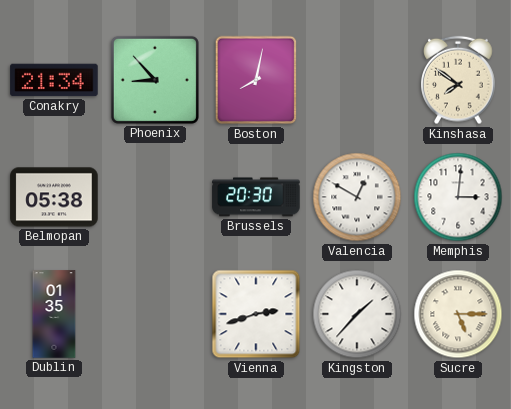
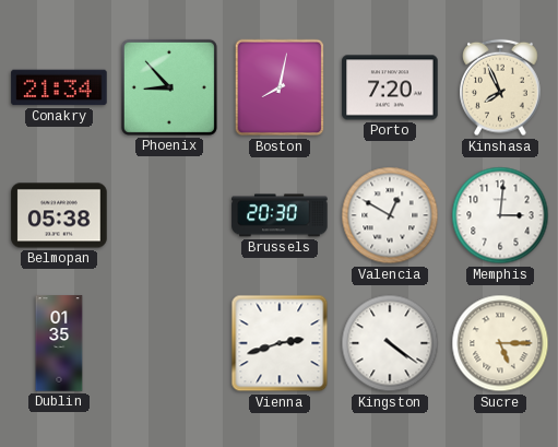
Porto: none -> 7:20
Kinshasa: 7:51 -> 7:56
Kingston: 1:37 -> 4:21
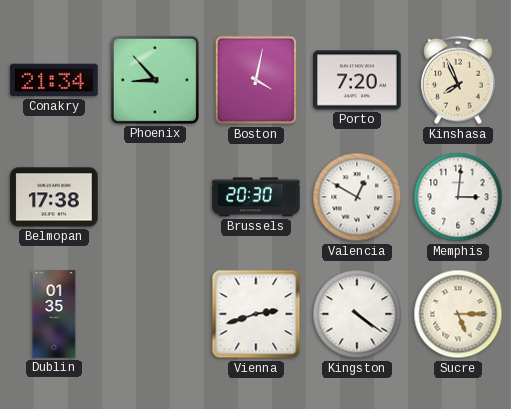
Boston: 8:02 -> 4:02
Belmopan: 05:38 -> 17:38
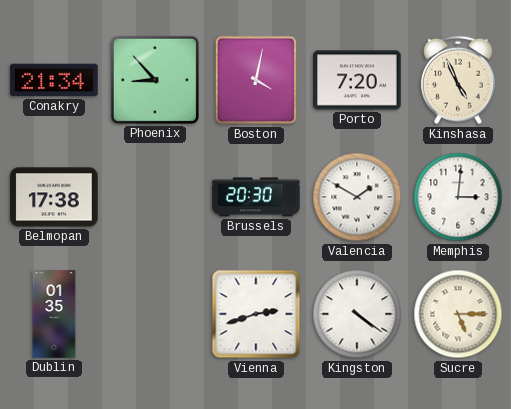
Kinshasa: 7:56 -> 4:56
Valencia: 12:50 -> 1:50
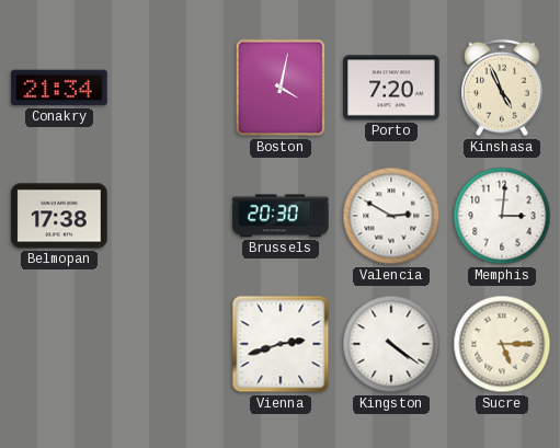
Phoenix: 8:53 -> none
Valencia: 1:50 -> 2:50
Dublin: 01:35 -> none
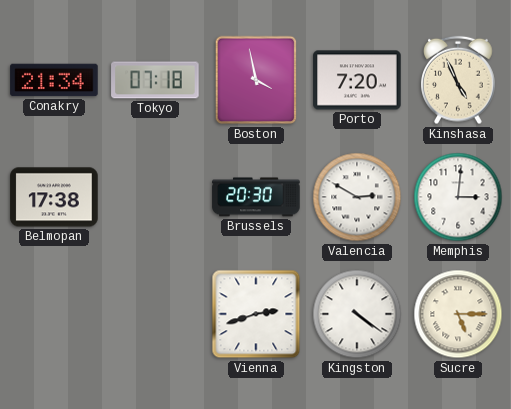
Tokyo: none -> 07:18
Boston: 4:02 -> 3:58
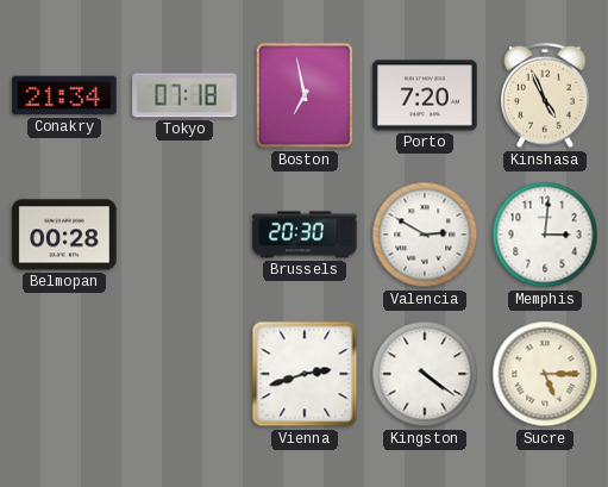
Boston: 3:58 -> 6:58
Belmopan: 17:38 -> 00:28
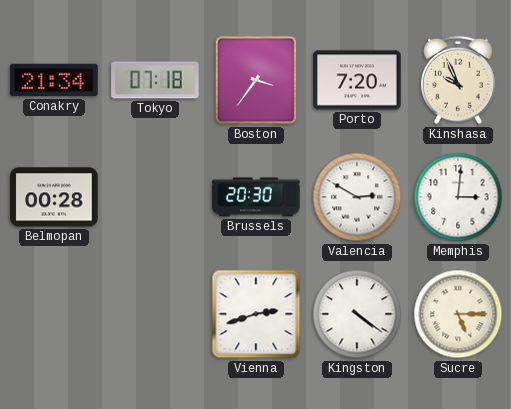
Boston: 6:58 -> 3:36
Kinshasa: 4:56 -> 9:56
